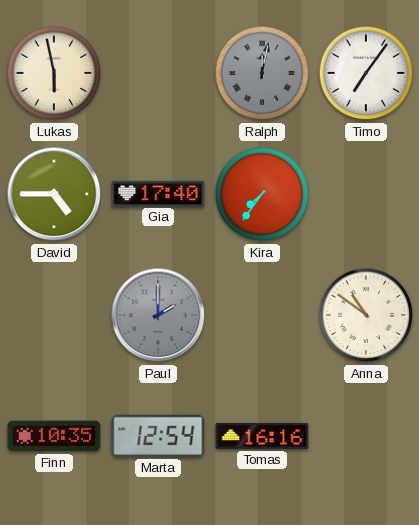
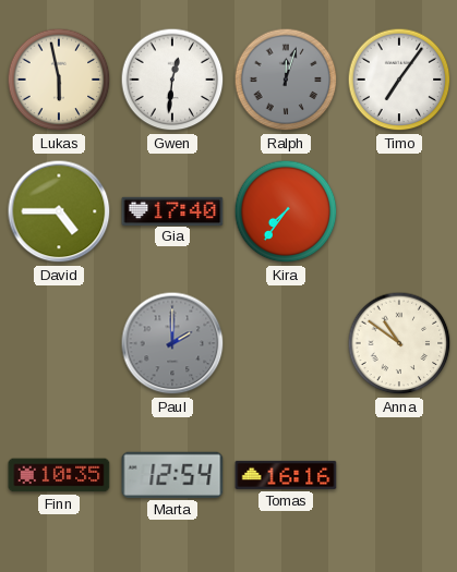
Gwen: none -> 12:31
Ralph: 12:02 -> 12:03
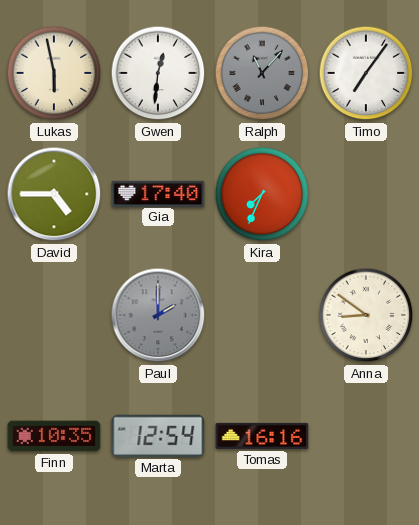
Ralph: 12:03 -> 11:07
Kira: 7:36 -> 7:34
Anna: 10:51 -> 8:51
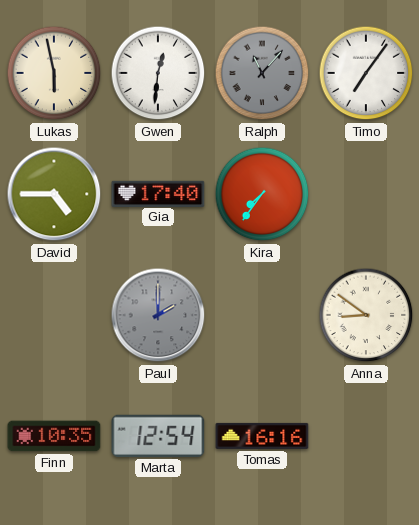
Kira: 7:34 -> 7:36
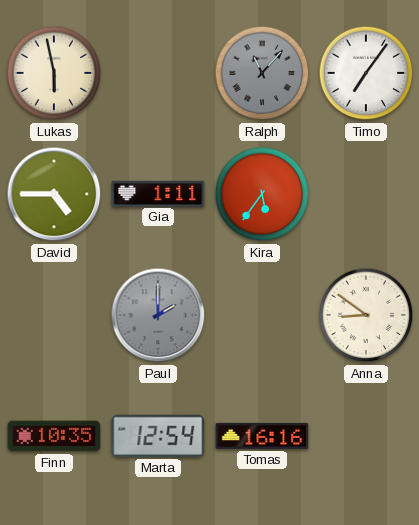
Gwen: 12:31 -> none
Gia: 17:40 -> 1:11
Kira: 7:36 -> 5:36
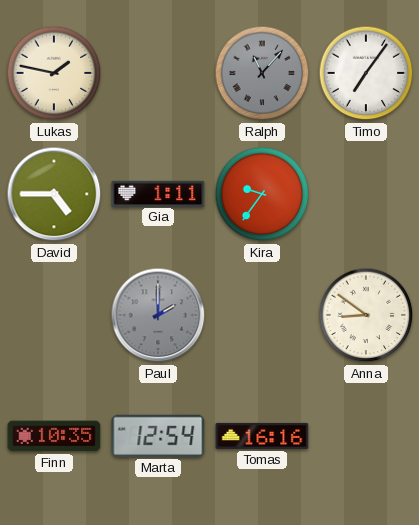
Lukas: 5:58 -> 1:47
Kira: 5:36 -> 9:36
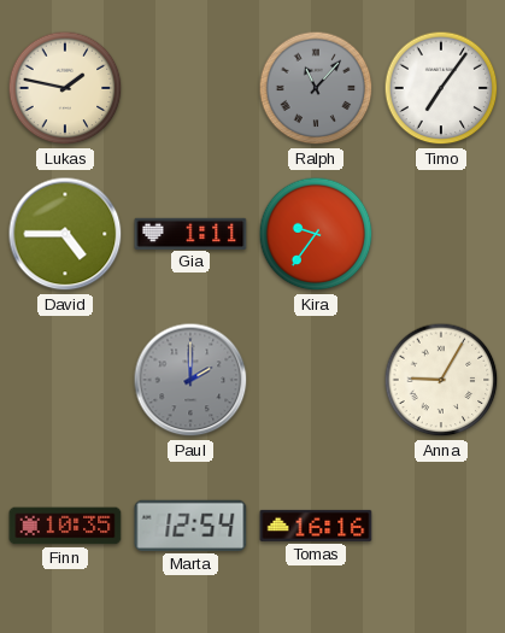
Anna: 8:51 -> 9:05
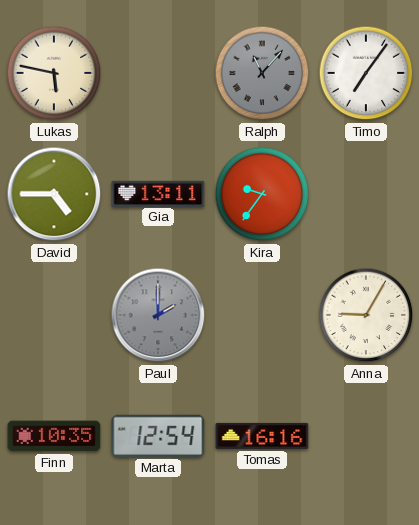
Lukas: 1:47 -> 5:47
Gia: 1:11 -> 13:11
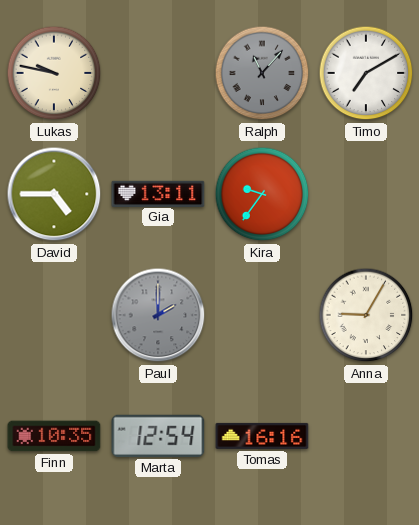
Lukas: 5:47 -> 9:47
Timo: 7:06 -> 7:10
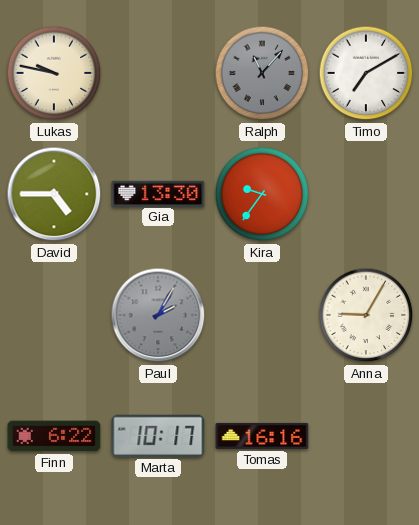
Gia: 13:11 -> 13:30
Paul: 2:00 -> 2:05
Finn: 10:35 -> 6:22
Marta: 12:54 -> 10:17
